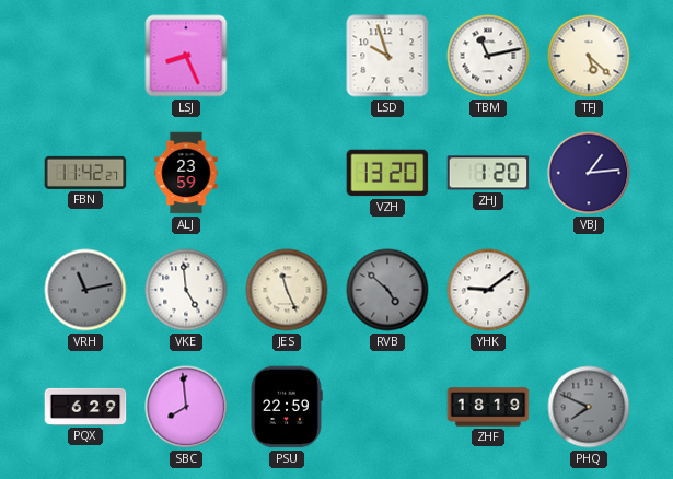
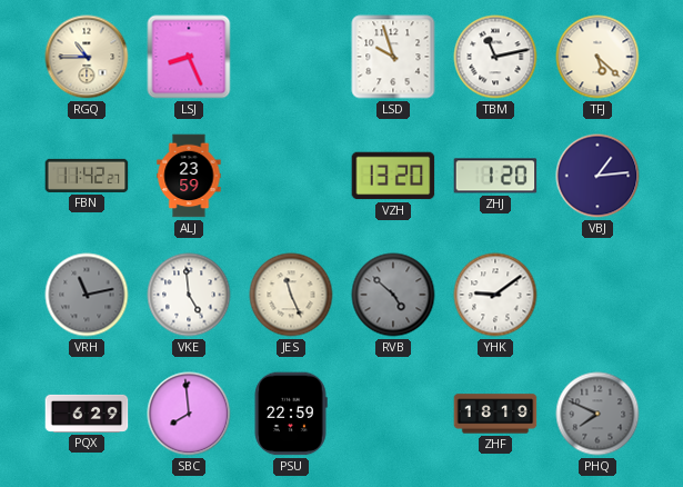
RGQ: none -> 10:45
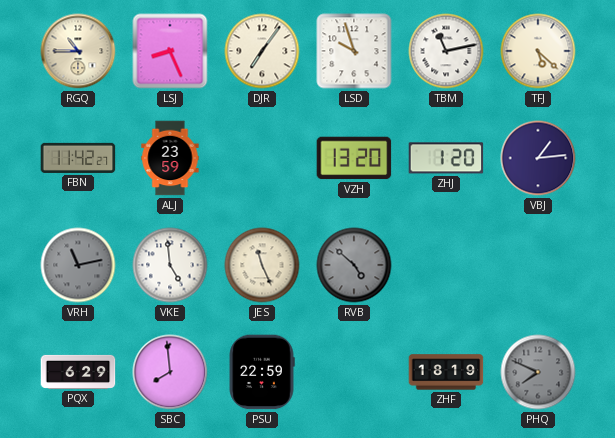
DJR: none -> 7:06
YHK: 9:09 -> none
